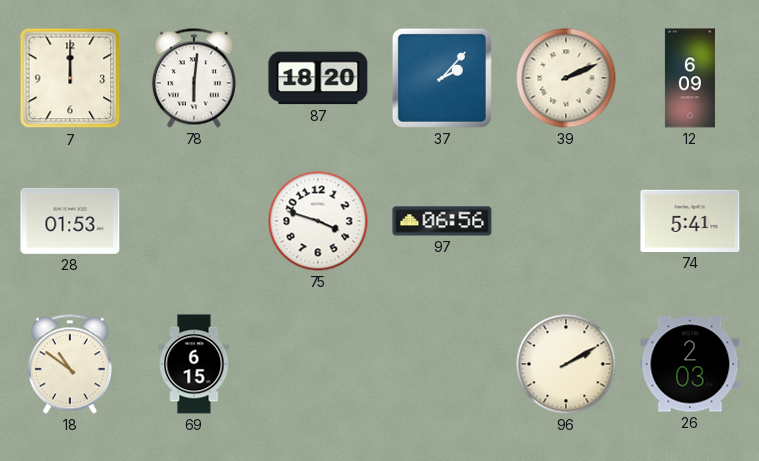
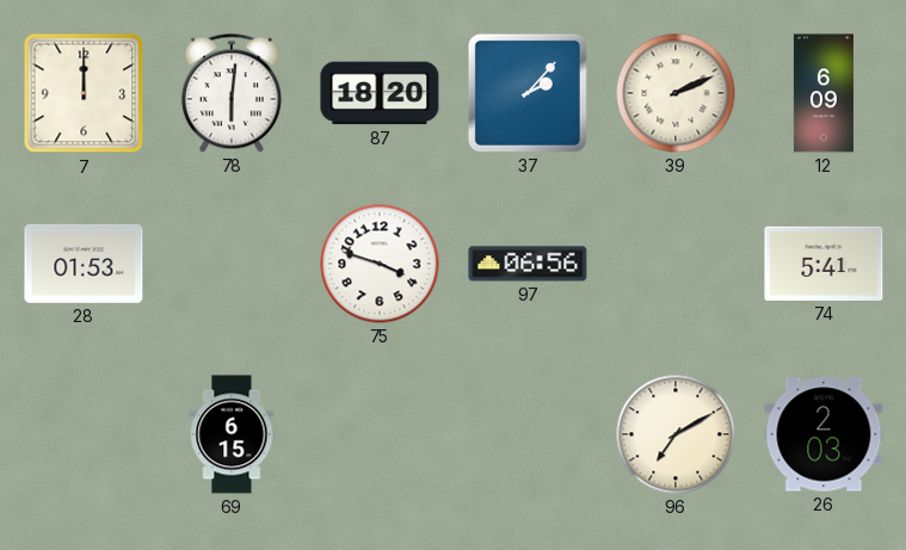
18: 10:51 -> none
96: 2:10 -> 7:10
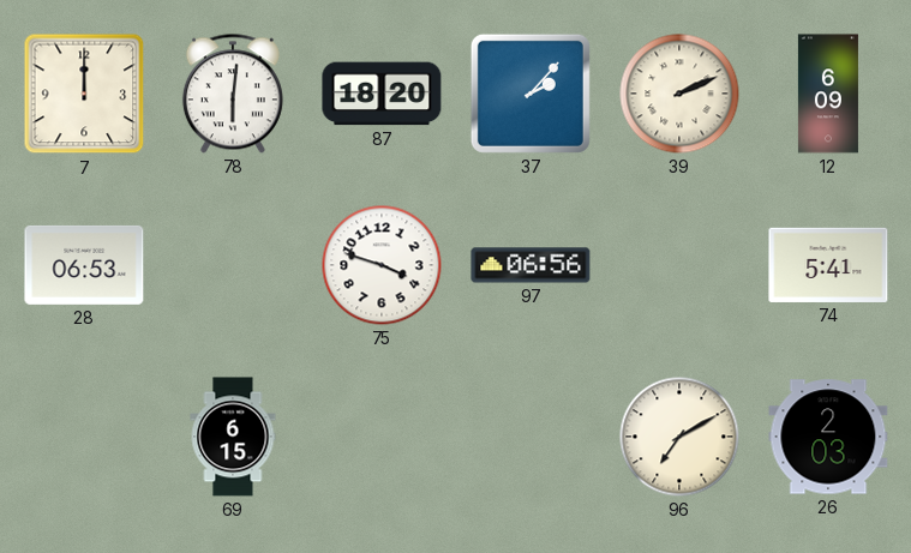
28: 01:53 -> 06:53
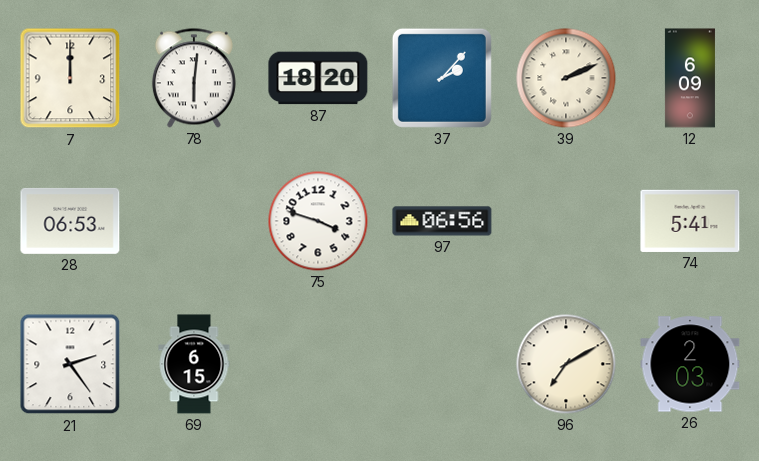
21: none -> 2:24
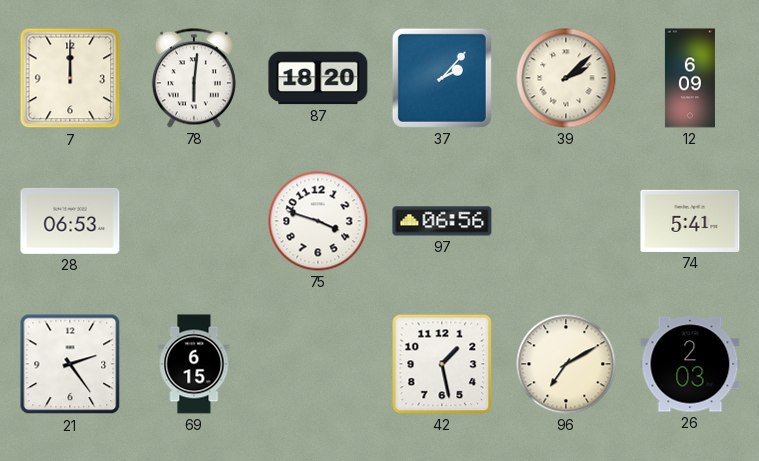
39: 2:11 -> 2:08
42: none -> 1:28
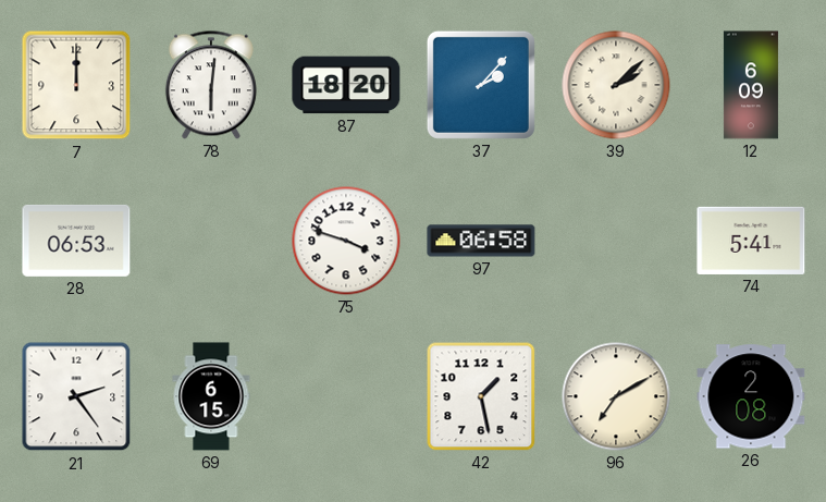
97: 06:56 -> 06:58
26: 2:03 -> 2:08
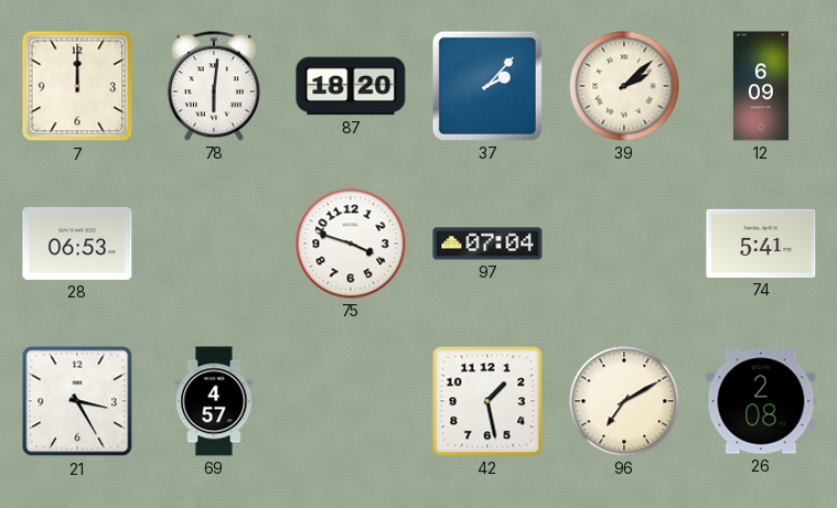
97: 06:58 -> 07:04
21: 2:24 -> 3:25
69: 6:15 -> 4:57
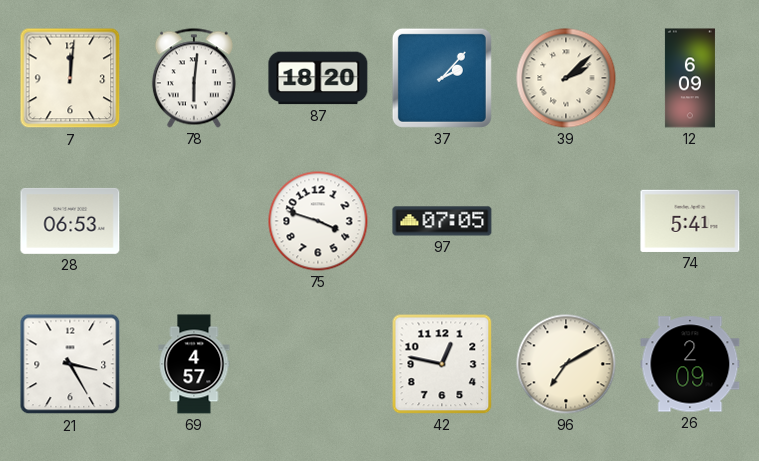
7: 12:00 -> 12:01
97: 07:04 -> 07:05
42: 1:28 -> 12:47
26: 2:08 -> 2:09
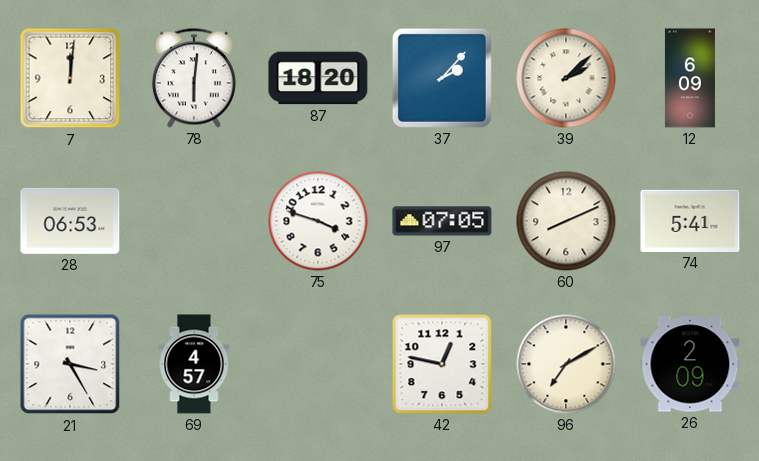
60: none -> 8:11
